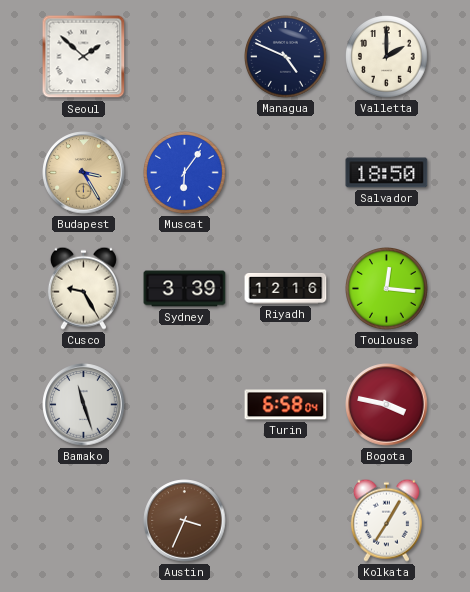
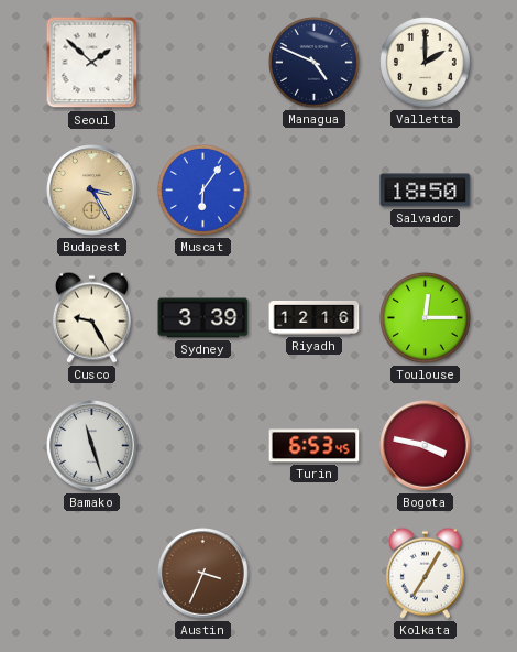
Toulouse: 12:16 -> 12:15
Turin: 6:58 -> 6:53
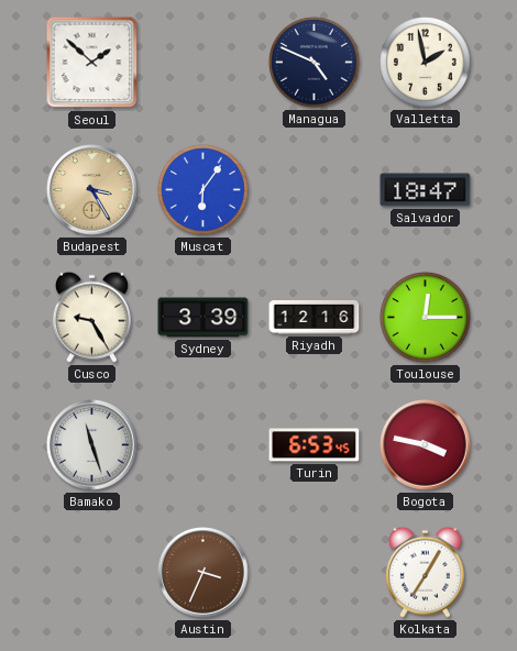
Valletta: 2:00 -> 1:58
Salvador: 18:50 -> 18:47
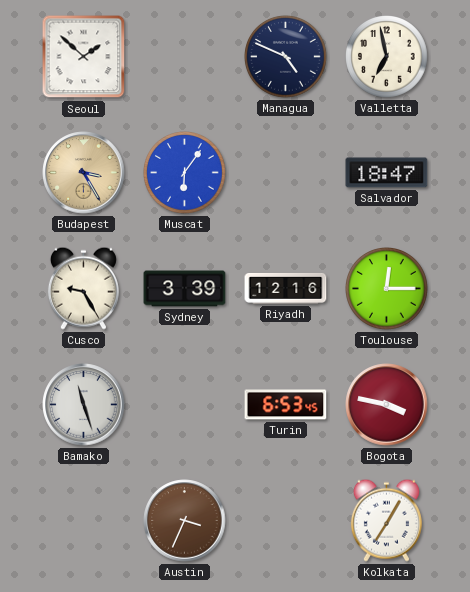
Valletta: 1:58 -> 6:58
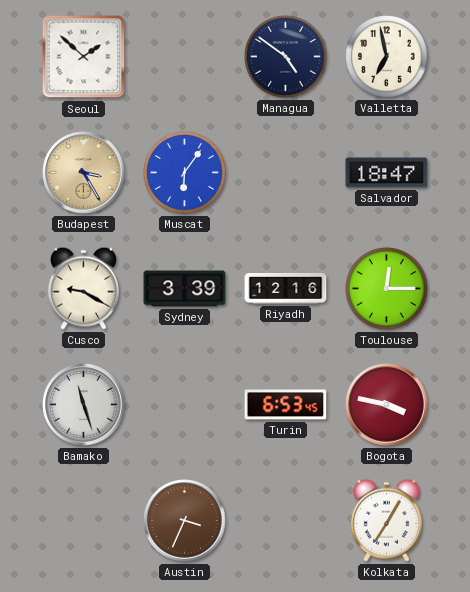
Managua: 4:49 -> 4:51
Cusco: 9:25 -> 9:20
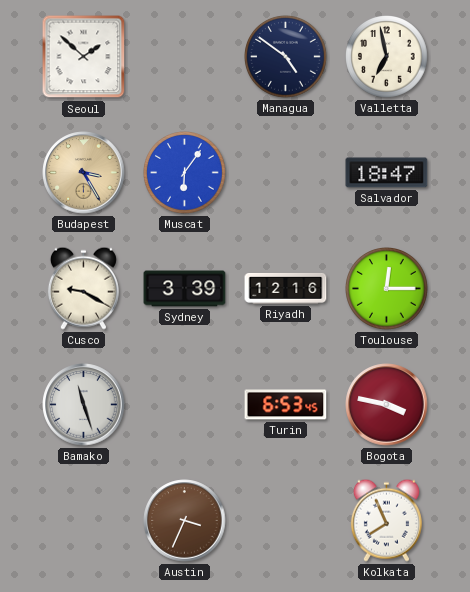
Kolkata: 7:05 -> 7:56
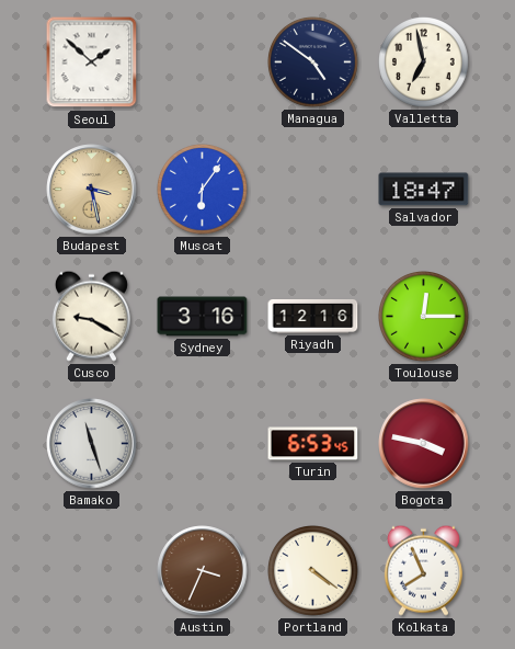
Budapest: 3:25 -> 3:28
Sydney: 3:39 -> 3:16
Portland: none -> 4:21
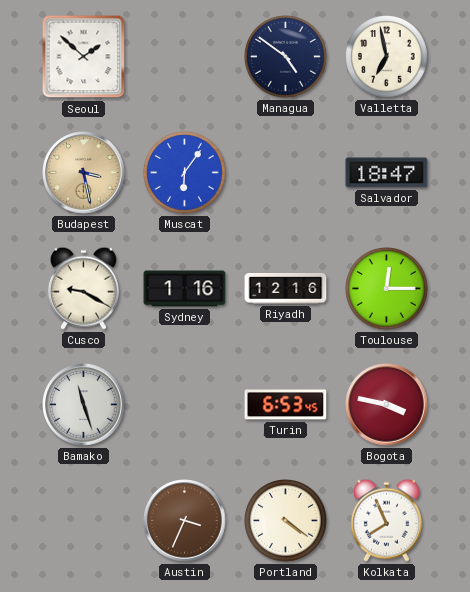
Sydney: 3:16 -> 1:16
